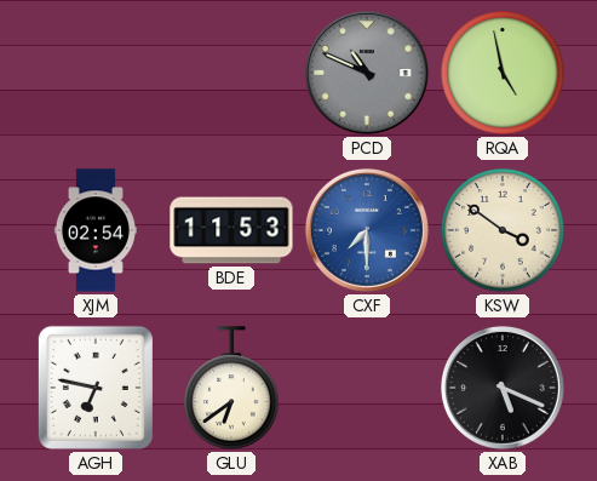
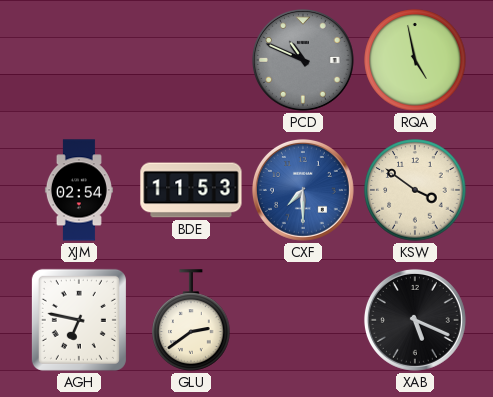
GLU: 6:39 -> 2:39
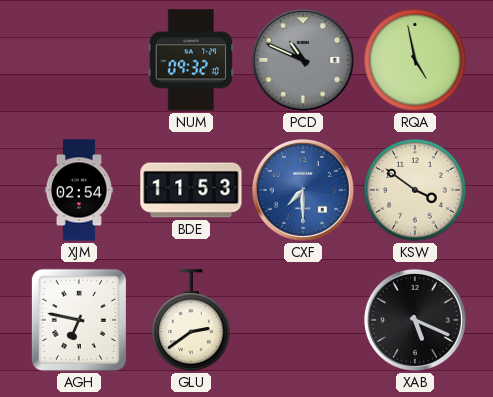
NUM: none -> 09:32
